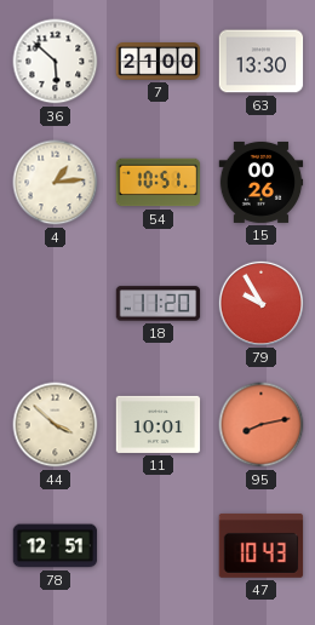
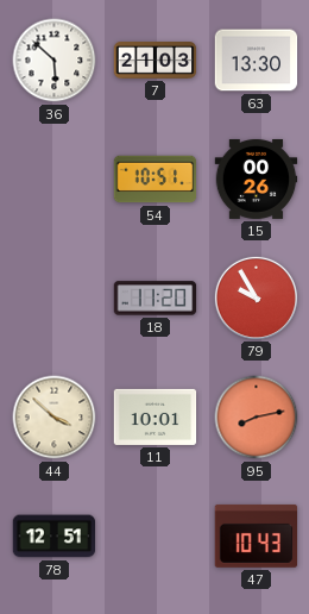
7: 21:00 -> 21:03
4: 1:14 -> none
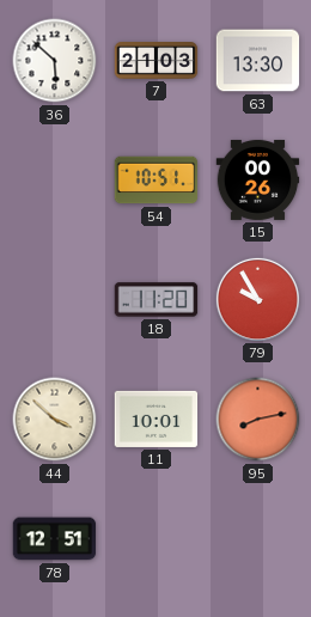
47: 10:43 -> none
